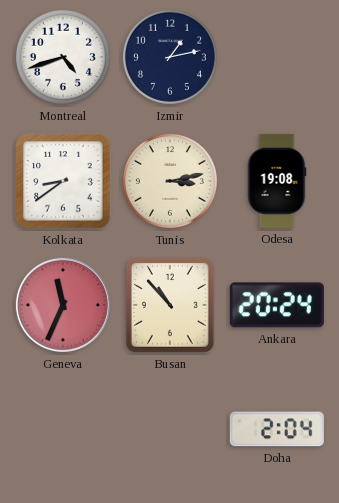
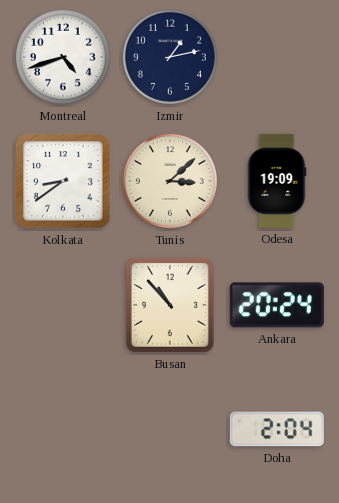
Tunis: 3:13 -> 3:08
Odesa: 19:08 -> 19:09
Geneva: 11:34 -> none
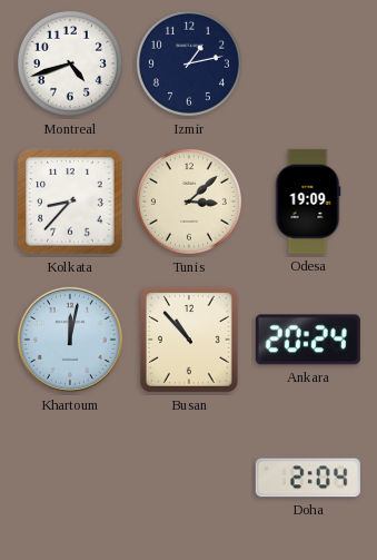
Kolkata: 8:39 -> 8:37
Khartoum: none -> 12:02
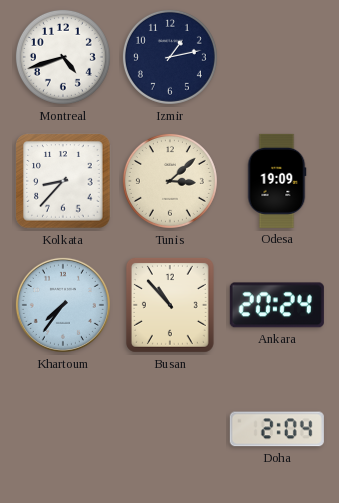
Khartoum: 12:02 -> 7:36
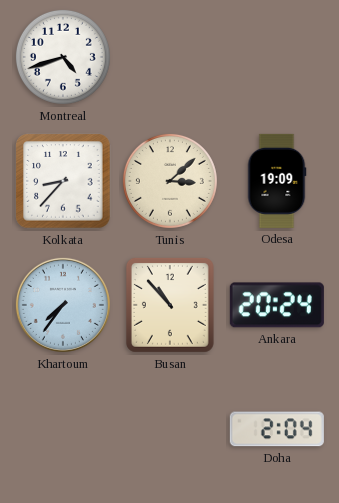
Izmir: 1:13 -> none
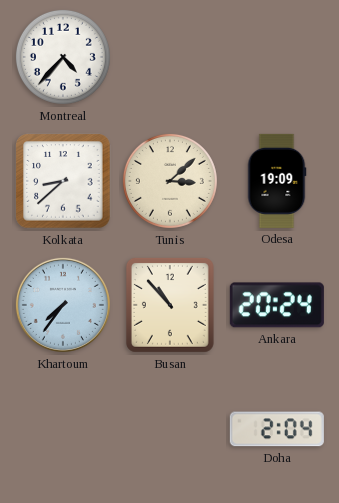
Montreal: 4:42 -> 4:37
Kolkata: 8:37 -> 8:38
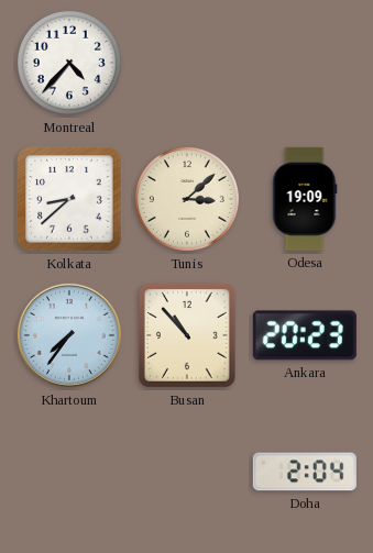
Ankara: 20:24 -> 20:23
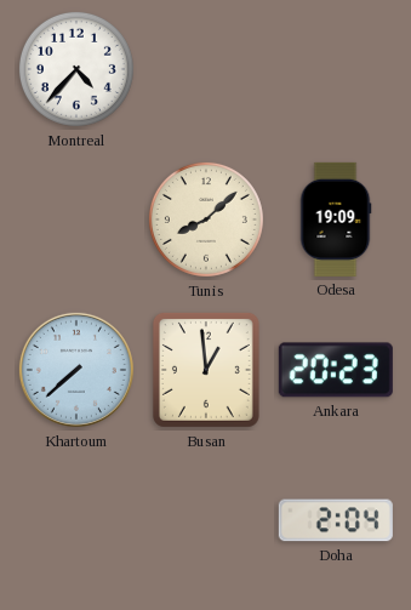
Kolkata: 8:38 -> none
Tunis: 3:08 -> 8:08
Khartoum: 7:36 -> 7:38
Busan: 10:53 -> 12:59
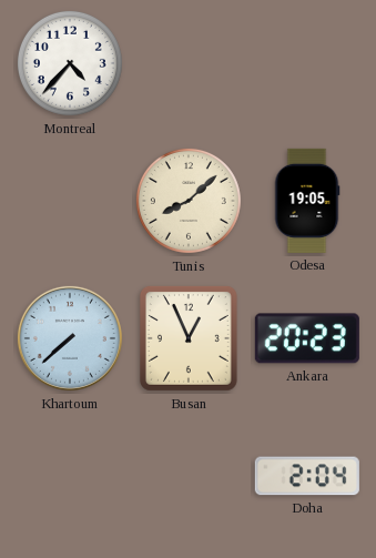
Odesa: 19:09 -> 19:05
Busan: 12:59 -> 12:56
